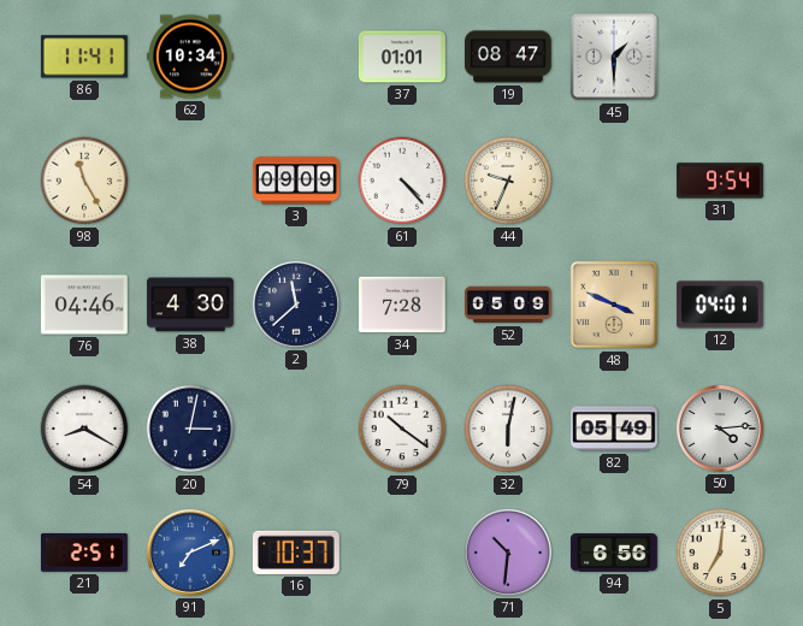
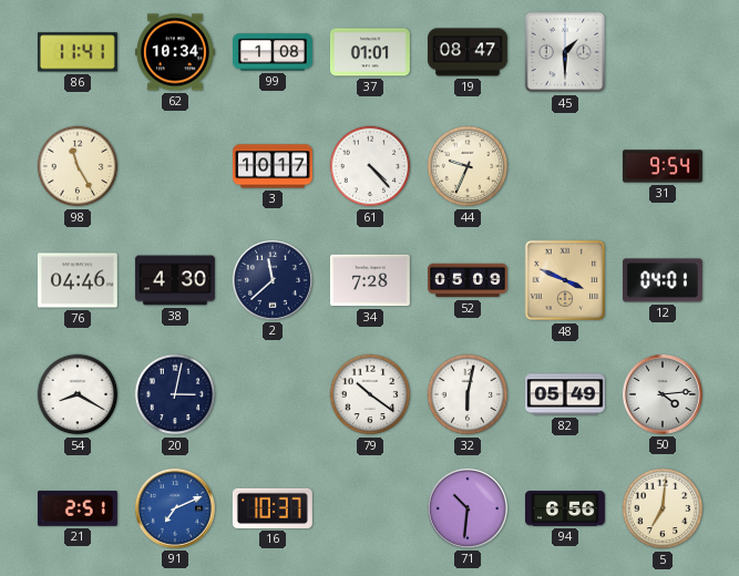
99: none -> 1:08
3: 09:09 -> 10:17
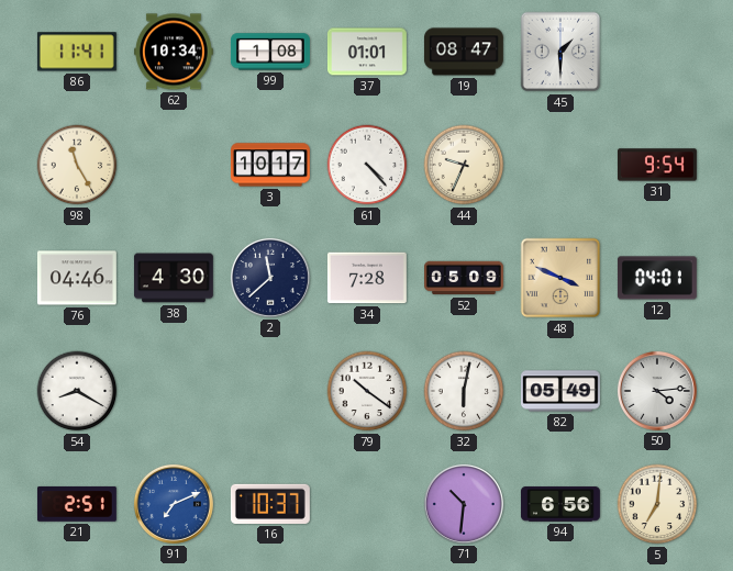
20: 3:02 -> none
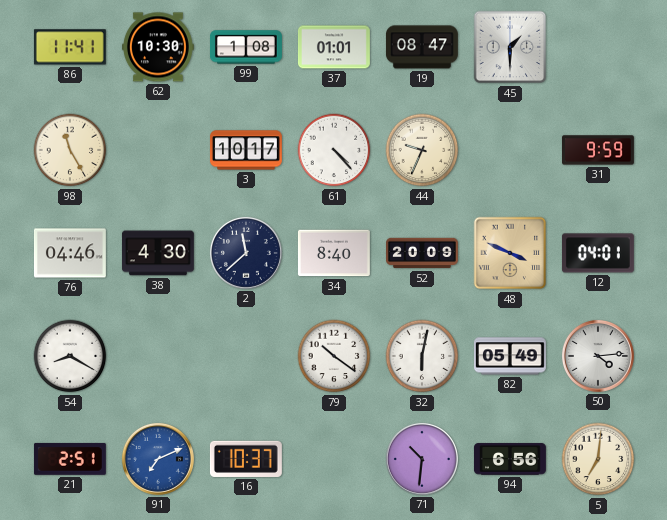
62: 10:34 -> 10:30
31: 9:54 -> 9:59
34: 7:28 -> 8:40
52: 05:09 -> 20:09
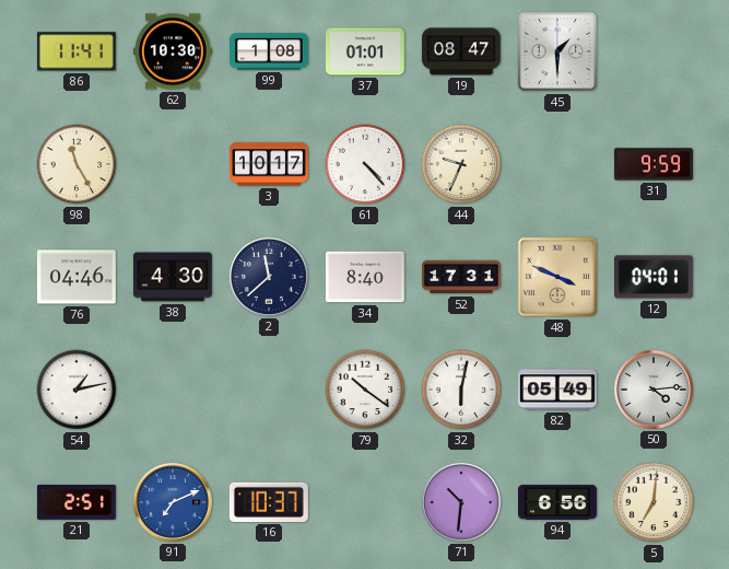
52: 20:09 -> 17:31
54: 8:20 -> 1:13
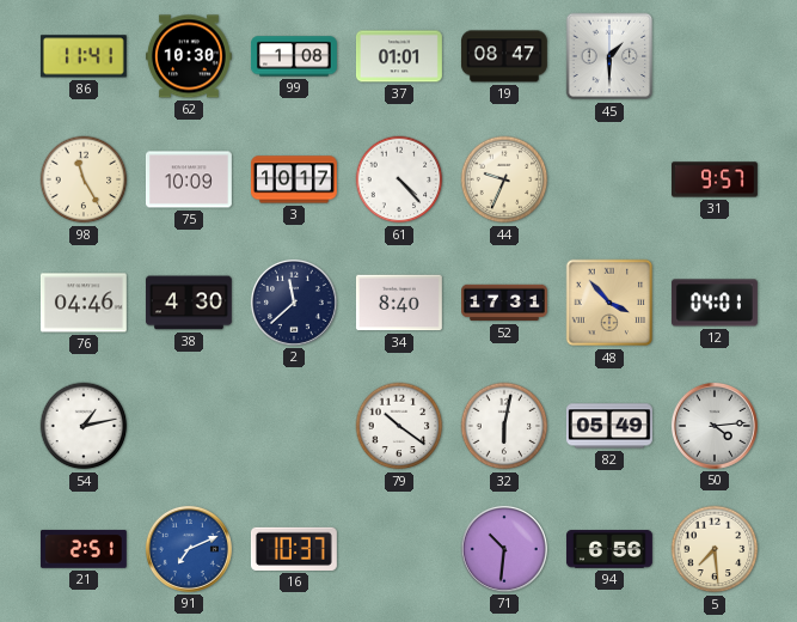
75: none -> 10:09
31: 9:59 -> 9:57
48: 3:49 -> 3:53
5: 7:01 -> 7:29
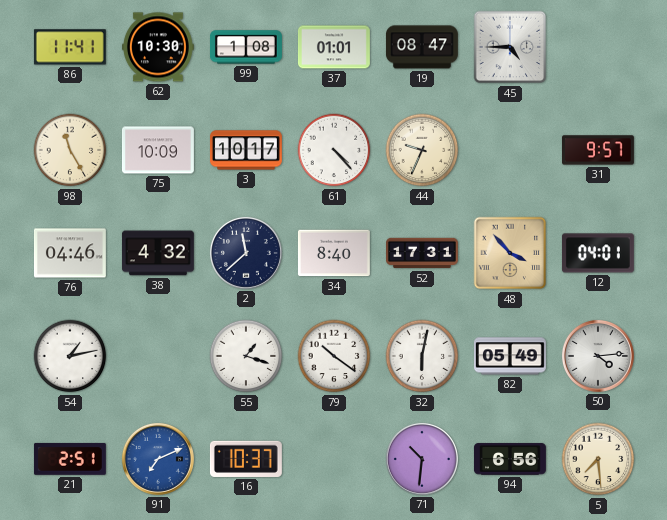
45: 1:30 -> 4:45
38: 4:30 -> 4:32
55: none -> 1:18
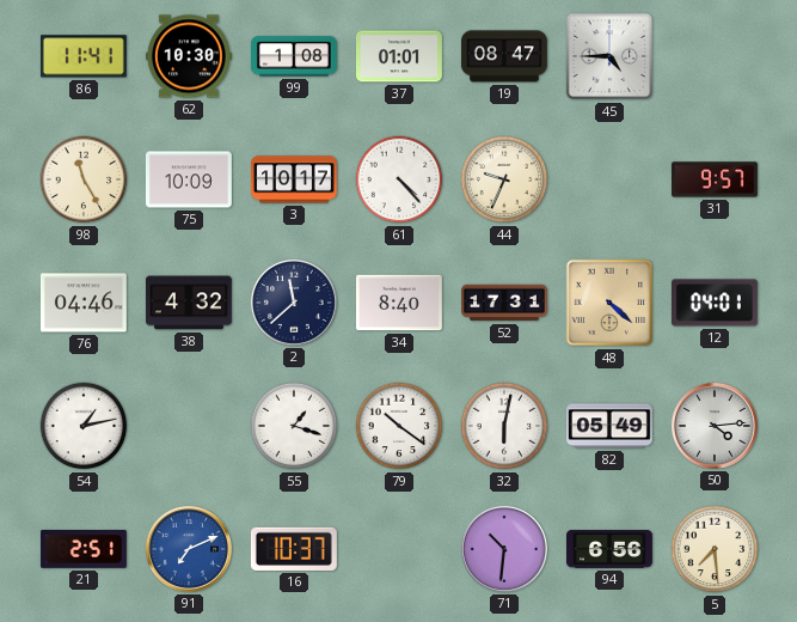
48: 3:53 -> 4:22
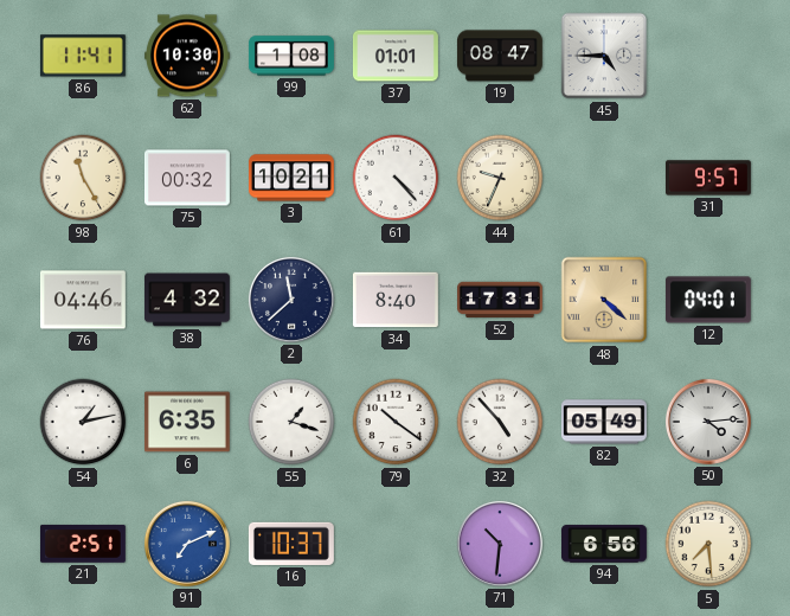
75: 10:09 -> 00:32
3: 10:17 -> 10:21
6: none -> 6:35
32: 6:02 -> 4:53
